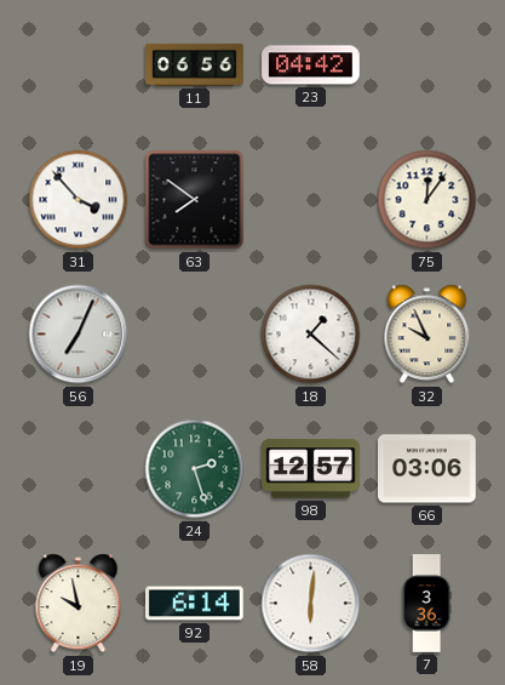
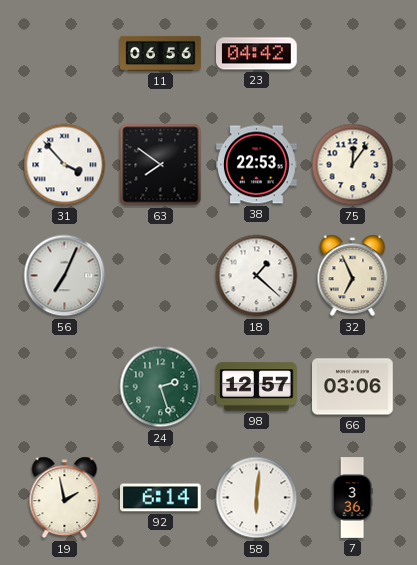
38: none -> 22:53
32: 9:56 -> 6:56
19: 9:58 -> 1:58
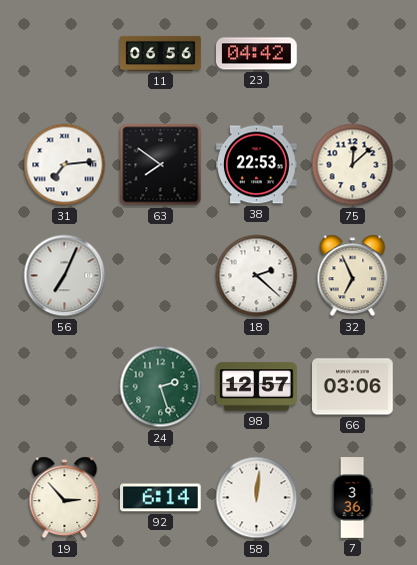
31: 3:53 -> 7:14
75: 12:06 -> 12:08
18: 1:22 -> 2:22
19: 1:58 -> 2:53
58: 6:01 -> 12:01
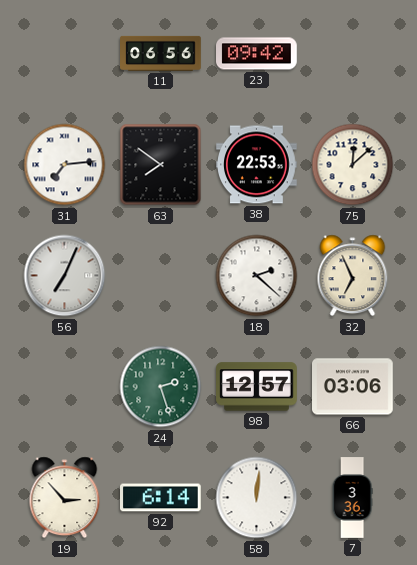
23: 04:42 -> 09:42
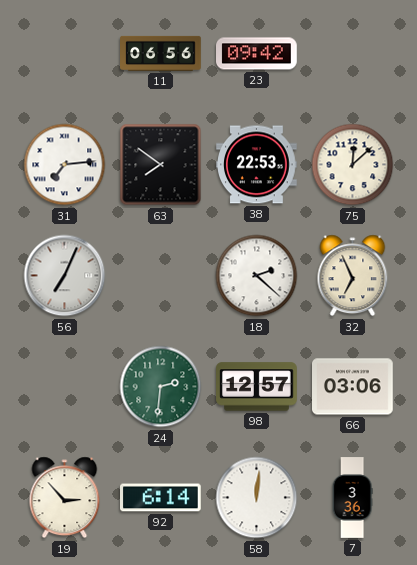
24: 2:27 -> 2:31
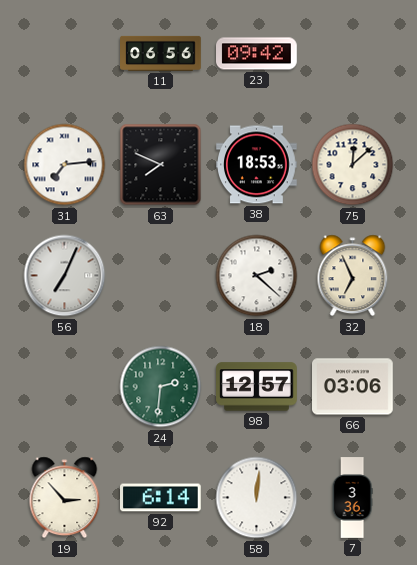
63: 7:51 -> 7:49
38: 22:53 -> 18:53
